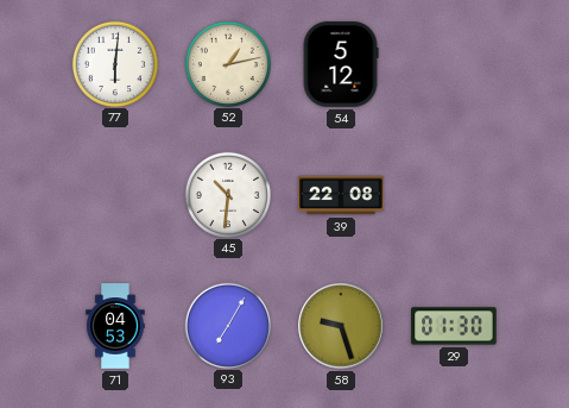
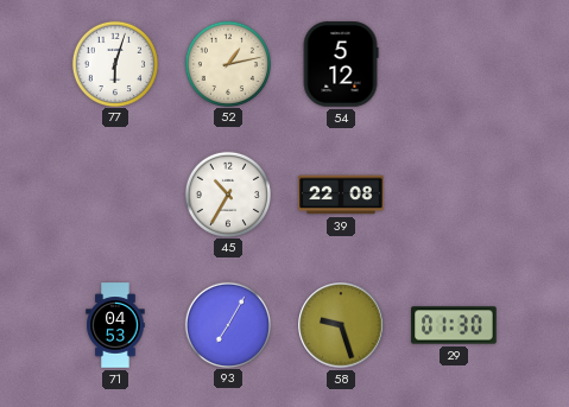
77: 6:01 -> 6:03
45: 10:31 -> 10:35
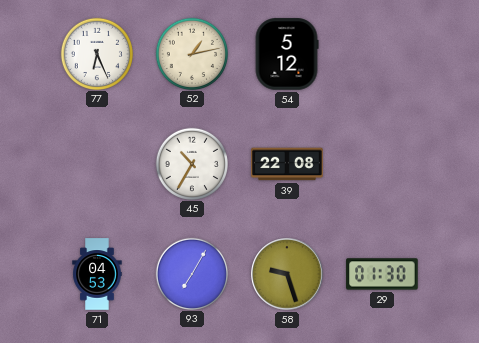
77: 6:03 -> 6:26
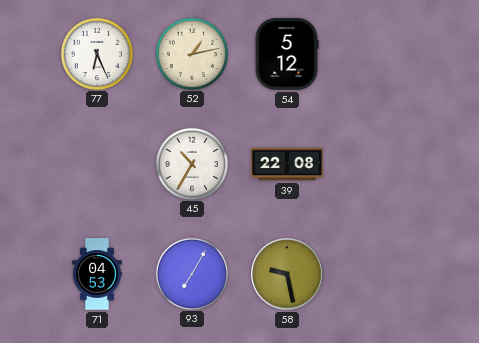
58: 9:27 -> 9:28
29: 01:30 -> none
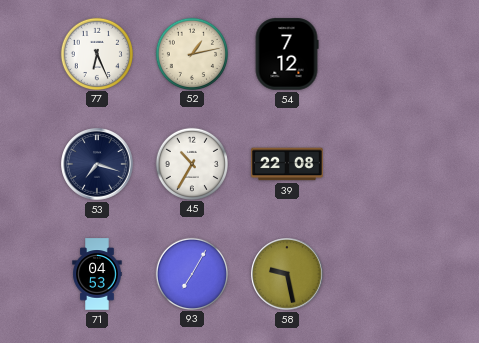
54: 5:12 -> 7:12
53: none -> 7:18
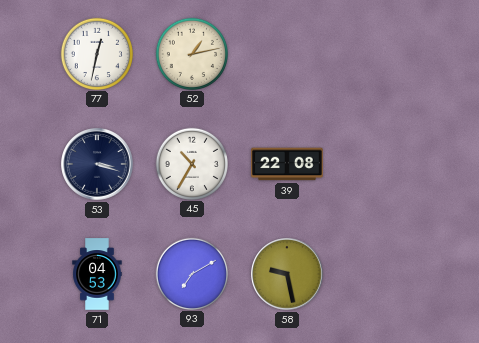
77: 6:26 -> 12:32
54: 7:12 -> none
53: 7:18 -> 3:18
93: 7:05 -> 7:10
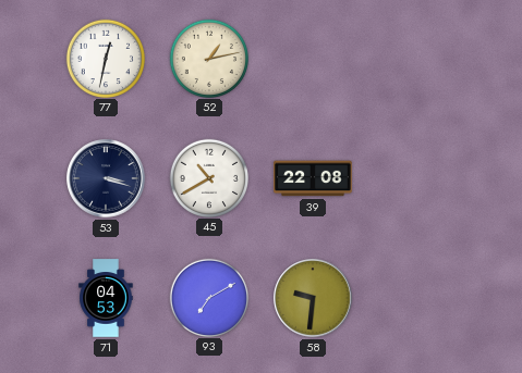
45: 10:35 -> 10:40
58: 9:28 -> 9:31
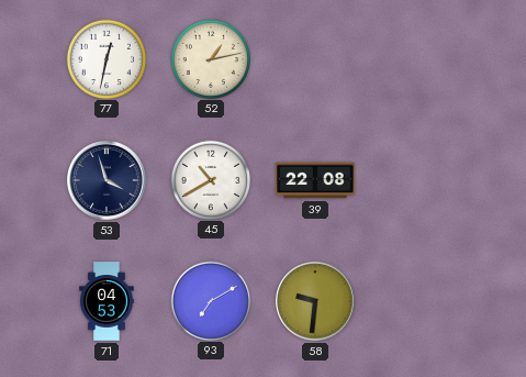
53: 3:18 -> 3:57
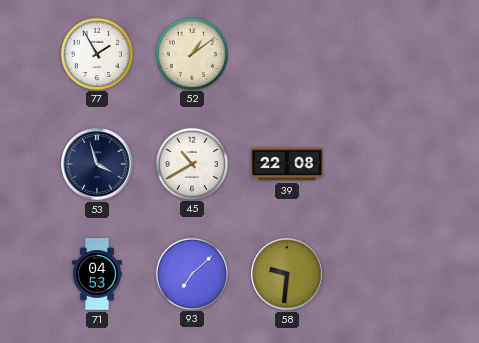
77: 12:32 -> 1:55
52: 1:13 -> 1:09
93: 7:10 -> 7:08
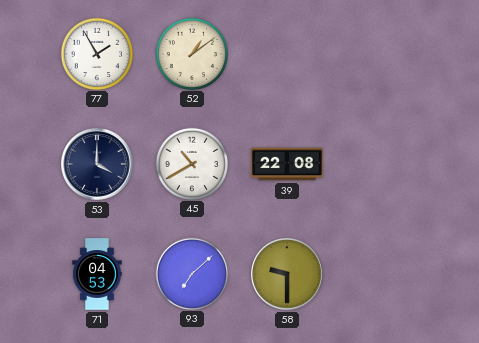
53: 3:57 -> 4:00
58: 9:31 -> 9:30
